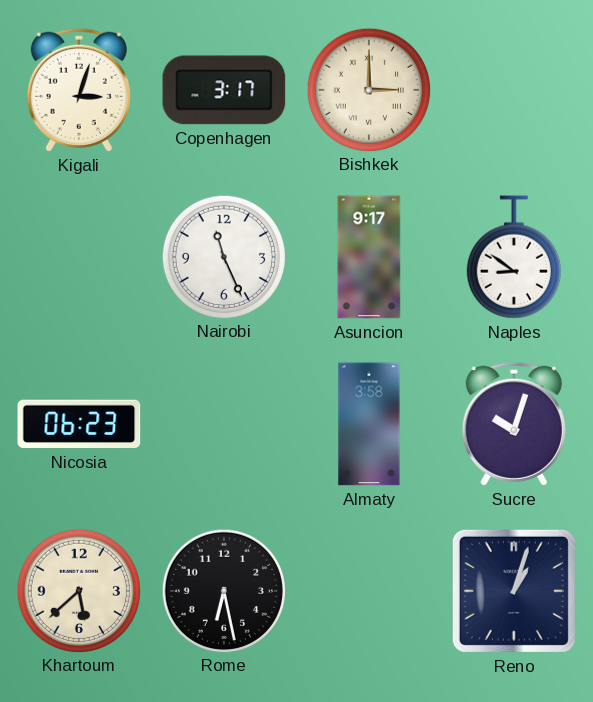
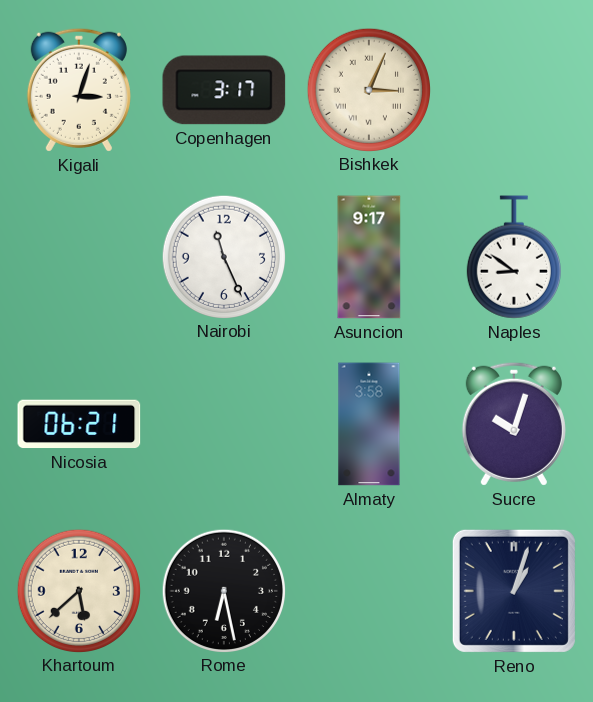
Bishkek: 3:00 -> 3:04
Nicosia: 06:23 -> 06:21
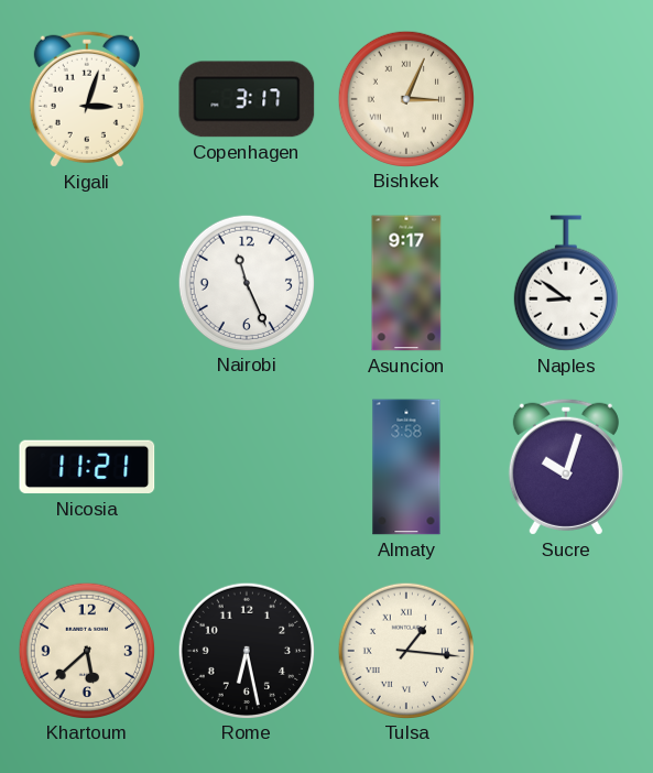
Nicosia: 06:21 -> 11:21
Tulsa: none -> 1:16
Reno: 1:03 -> none
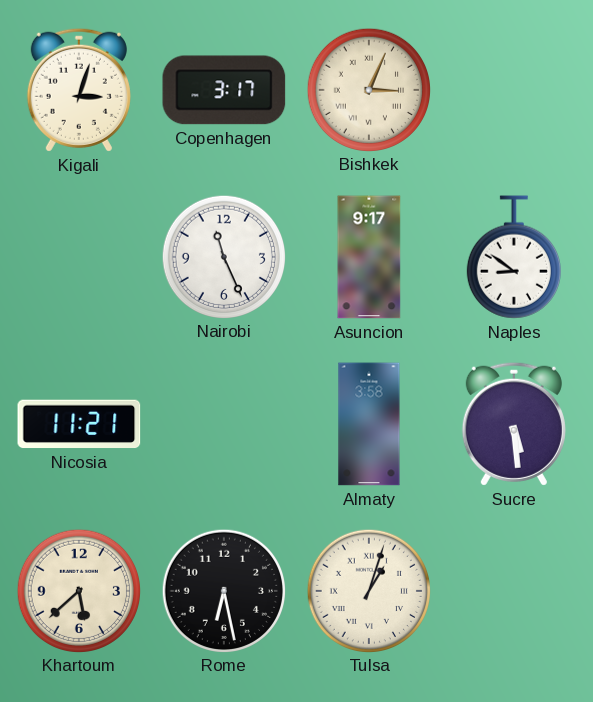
Sucre: 10:03 -> 5:29
Tulsa: 1:16 -> 1:03
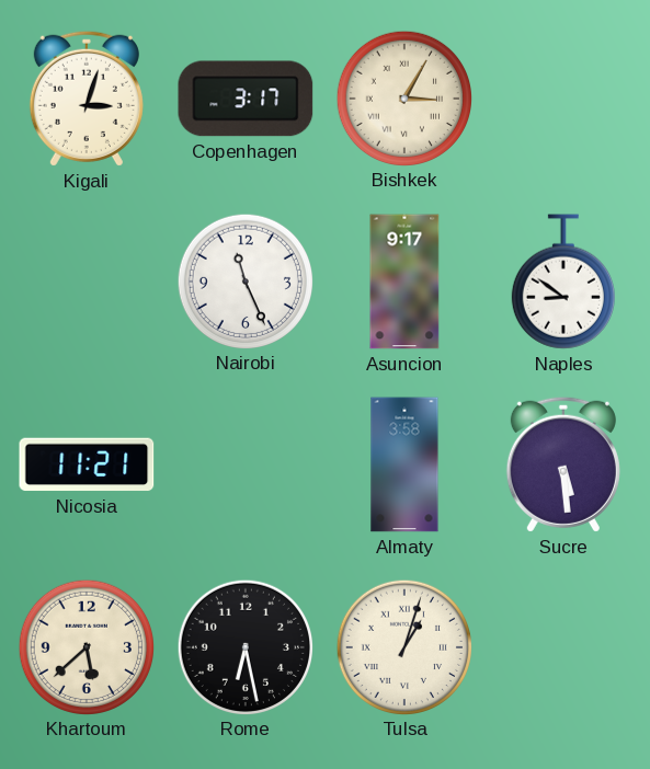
Bishkek: 3:04 -> 3:05
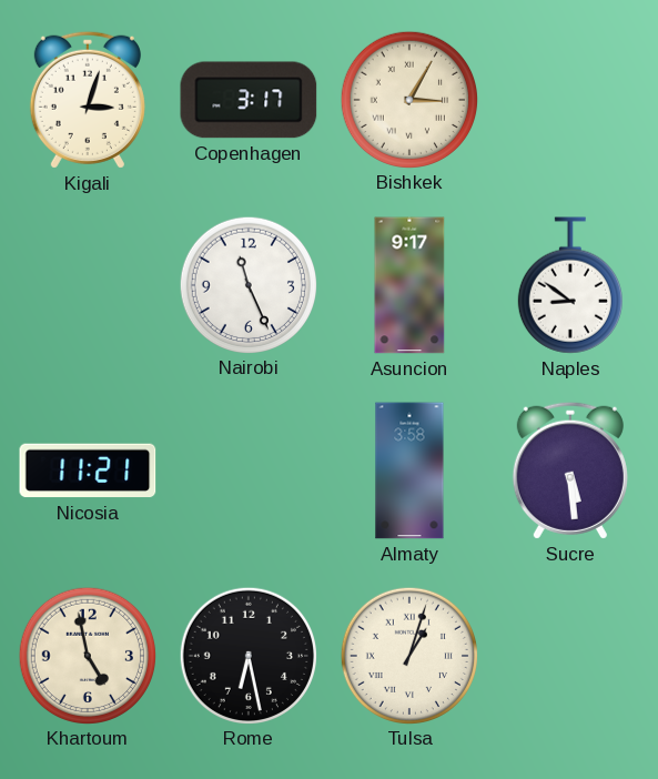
Khartoum: 5:38 -> 4:58
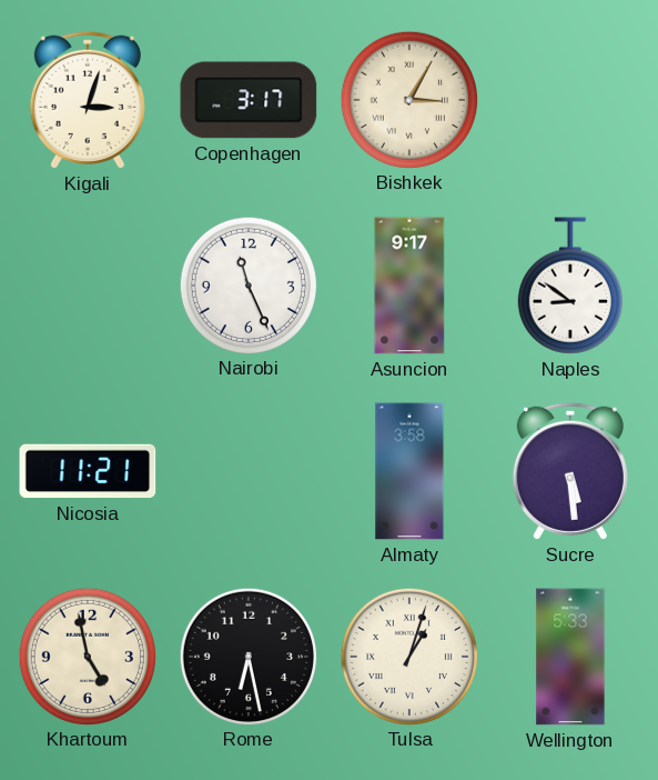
Wellington: none -> 5:33
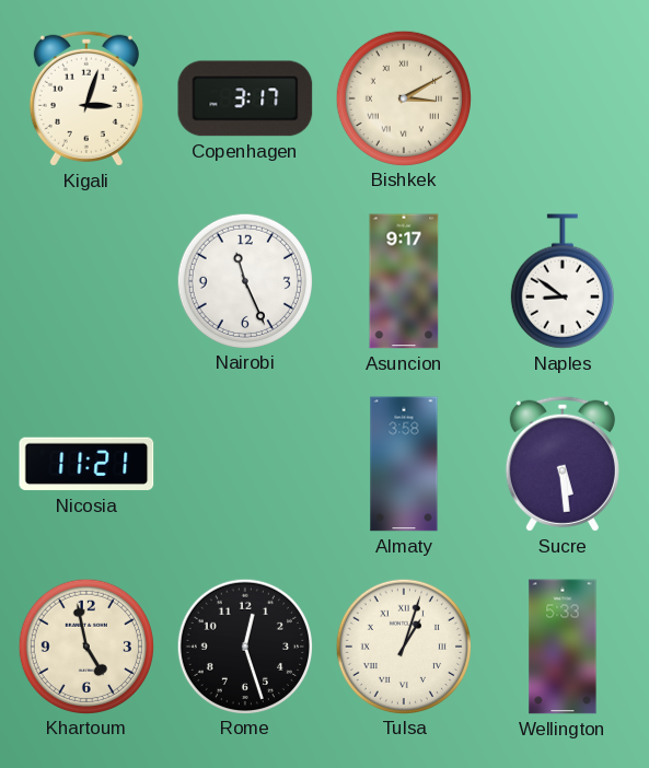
Bishkek: 3:05 -> 3:10
Rome: 6:28 -> 12:27
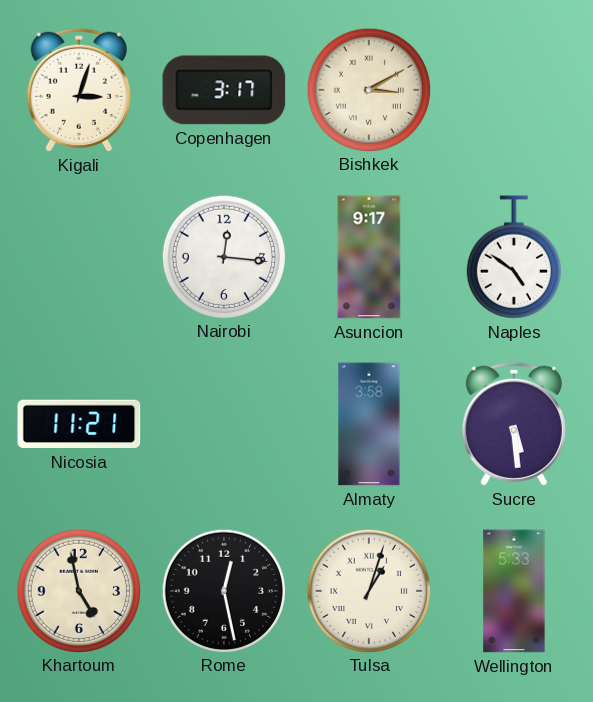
Nairobi: 11:26 -> 12:16
Naples: 8:51 -> 4:51
Rome: 12:27 -> 12:28
